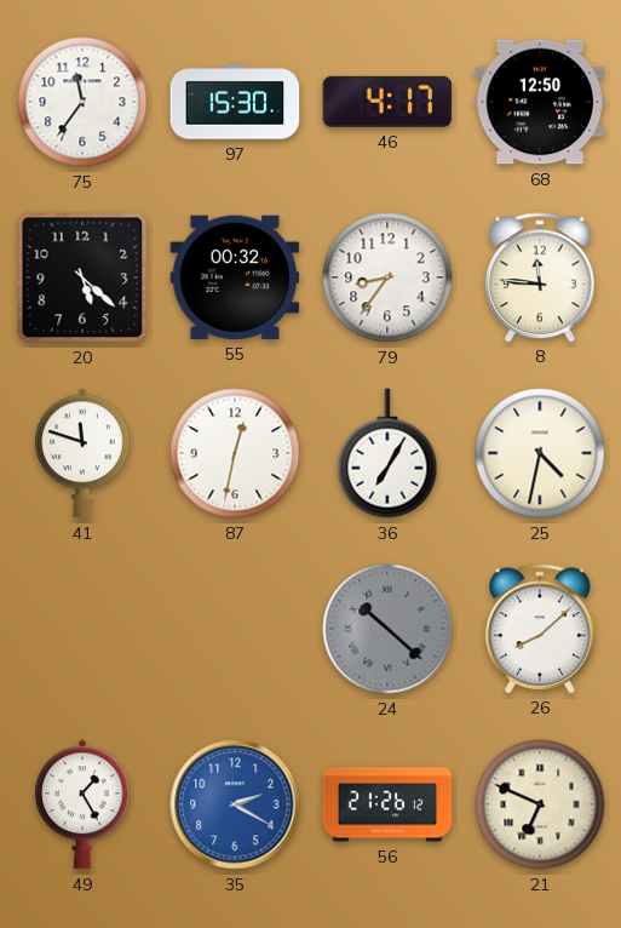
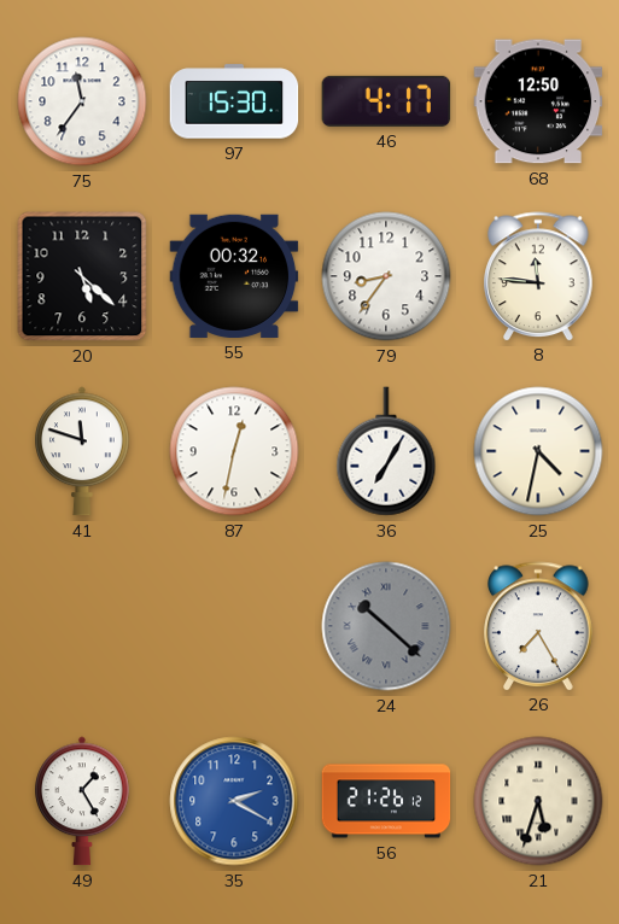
26: 8:08 -> 7:25
21: 6:49 -> 5:33
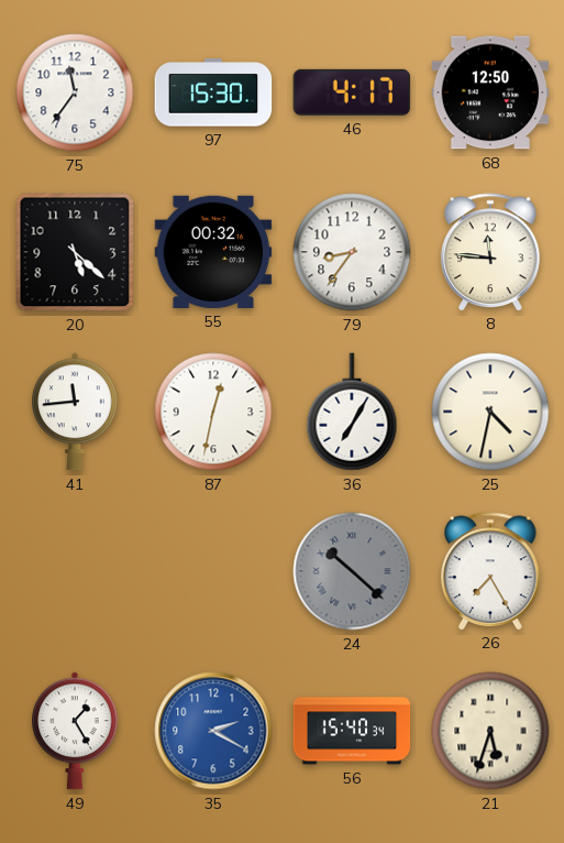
41: 11:48 -> 11:44
56: 21:26 -> 15:40
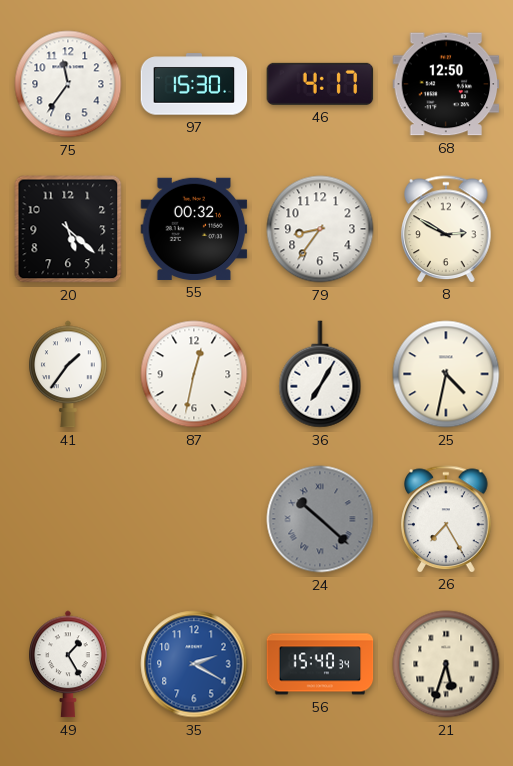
8: 11:46 -> 2:50
41: 11:44 -> 1:36
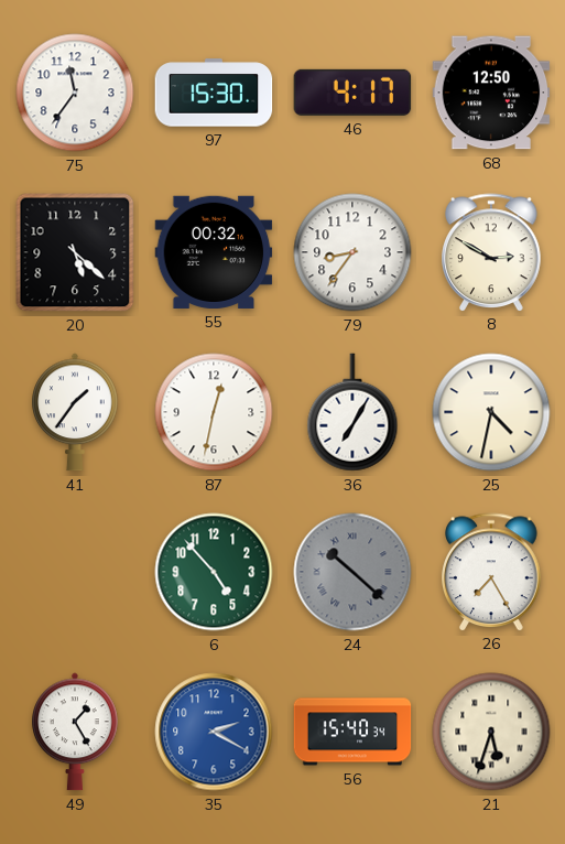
6: none -> 4:53
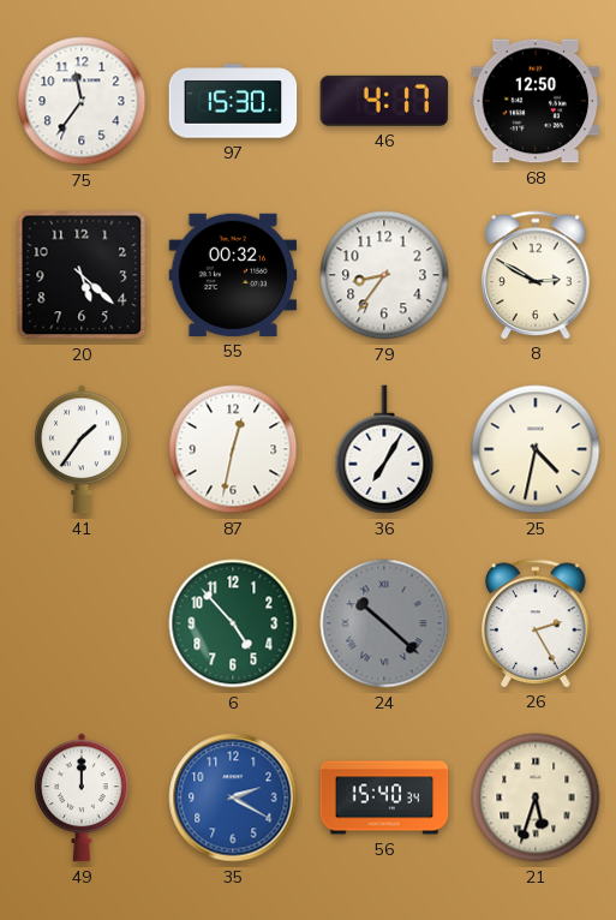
26: 7:25 -> 2:25
49: 1:25 -> 12:00
